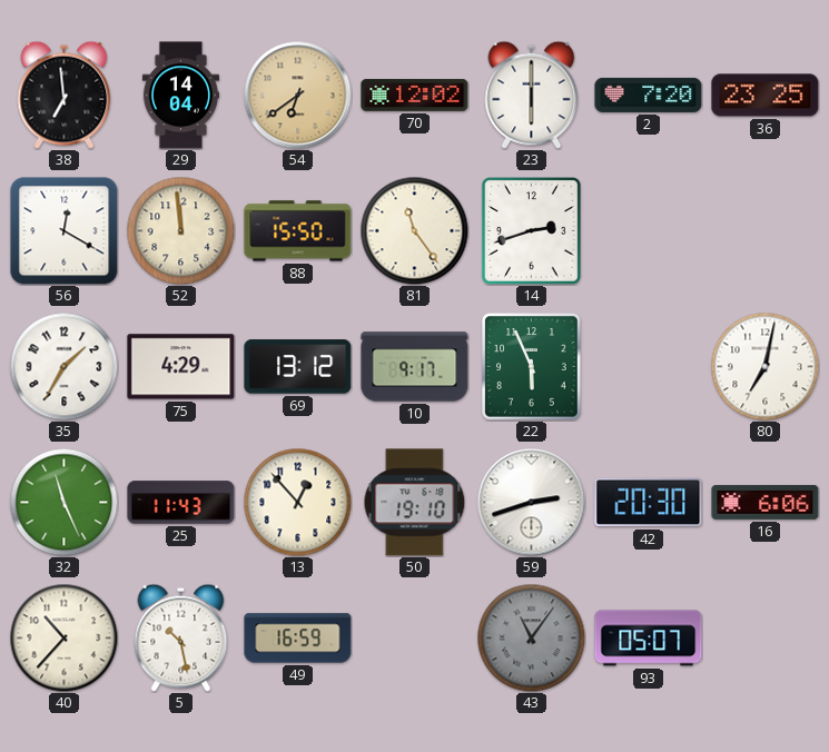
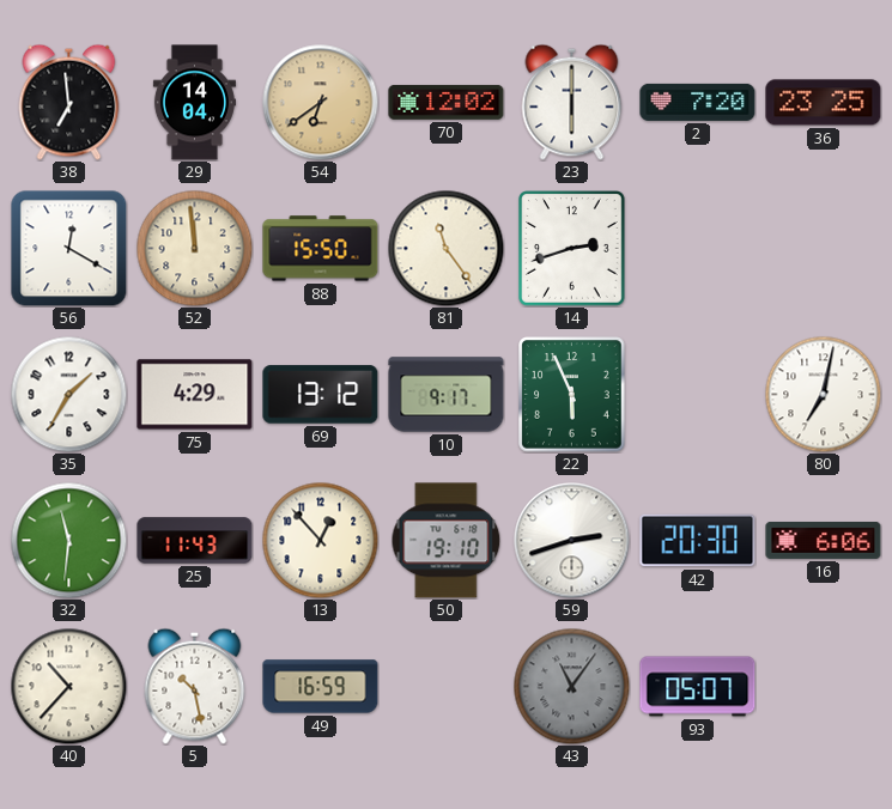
32: 11:26 -> 11:31
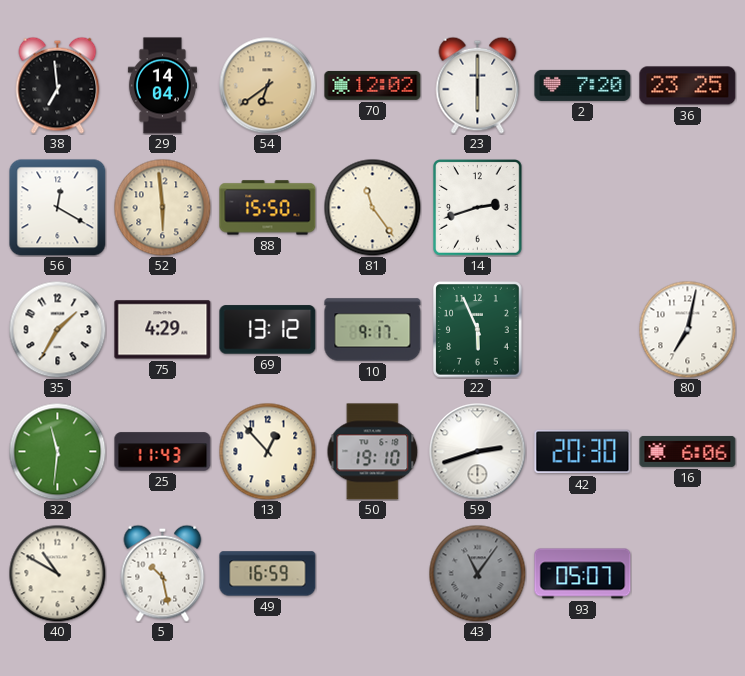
52: 11:59 -> 5:59
40: 10:37 -> 10:50
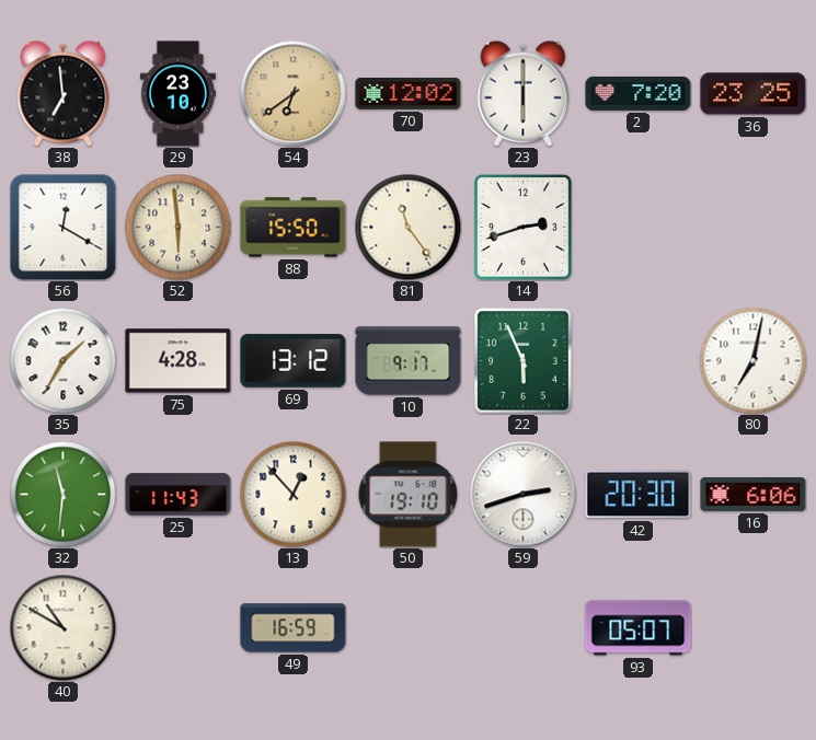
29: 14:04 -> 23:10
75: 4:29 -> 4:28
5: 10:28 -> none
43: 11:06 -> none
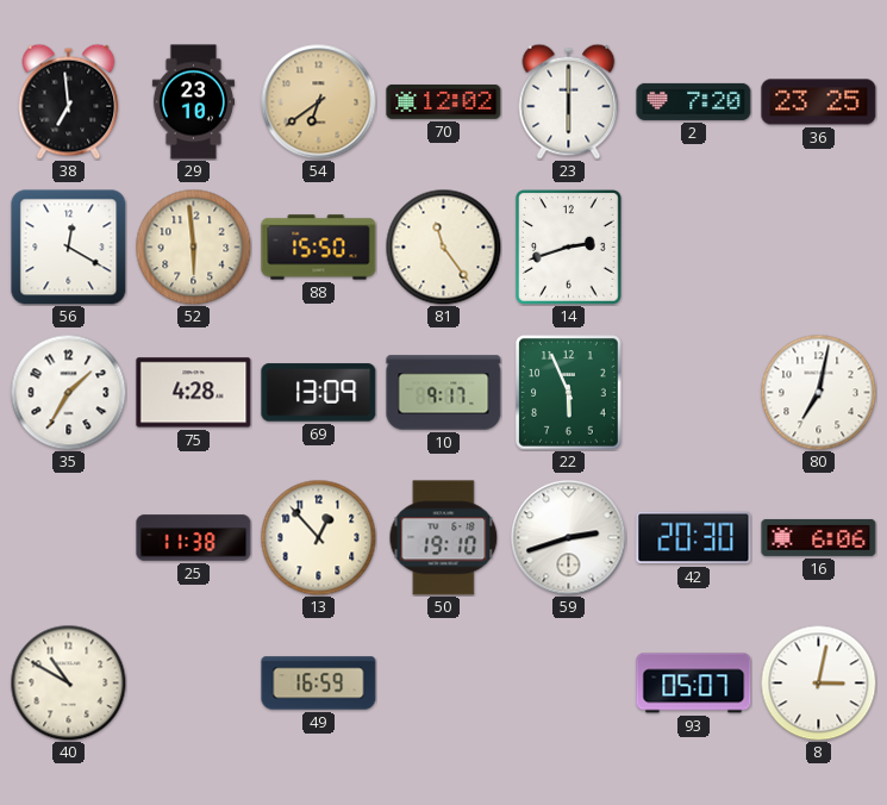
69: 13:12 -> 13:09
32: 11:31 -> none
25: 11:43 -> 11:38
8: none -> 3:02
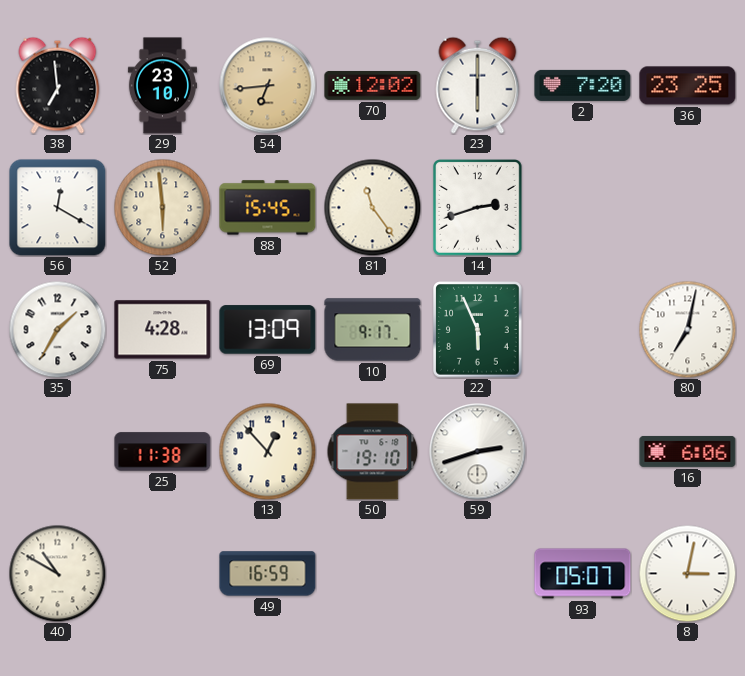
54: 6:39 -> 6:44
88: 15:50 -> 15:45
42: 20:30 -> none
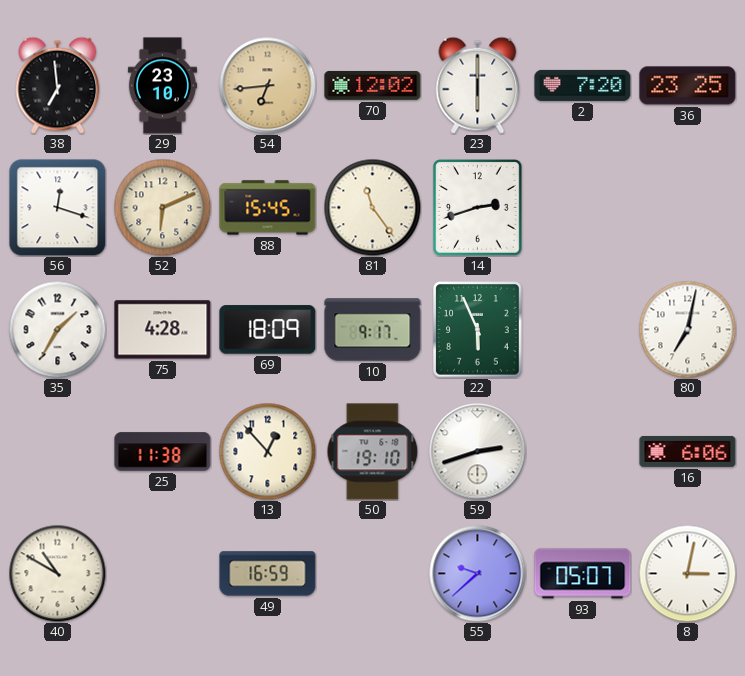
56: 12:20 -> 12:18
52: 5:59 -> 6:11
69: 13:09 -> 18:09
55: none -> 9:38
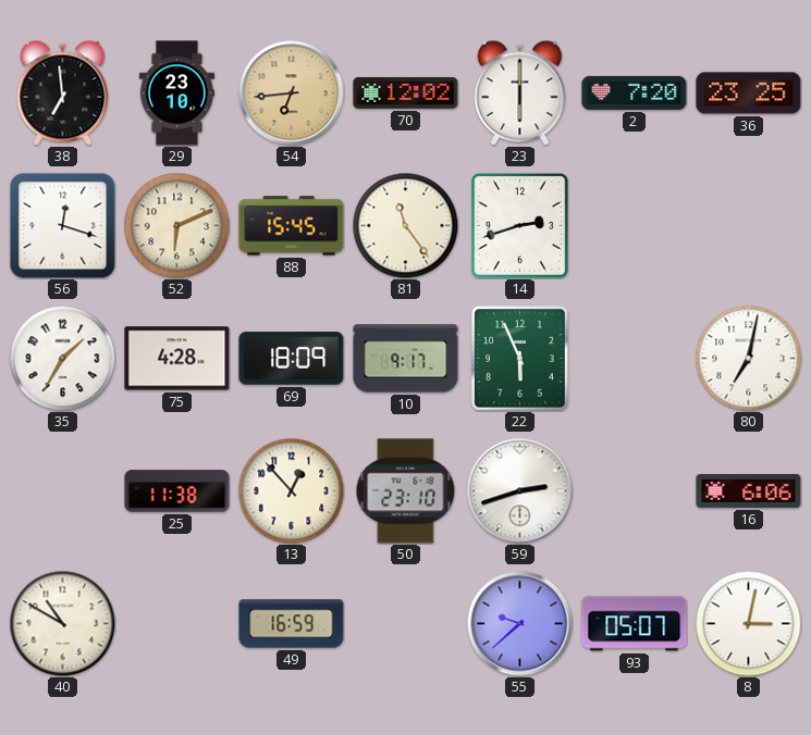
50: 19:10 -> 23:10
